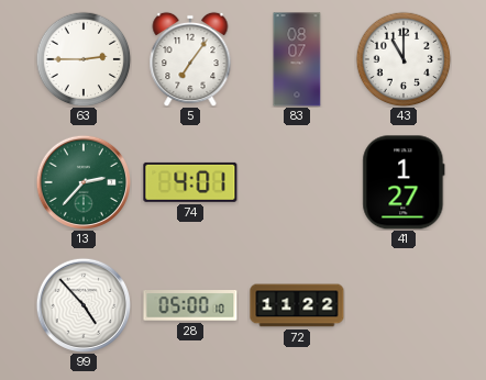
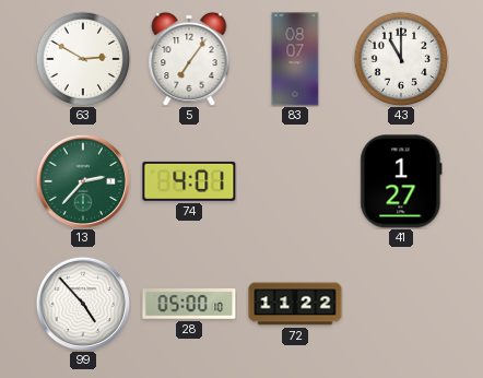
63: 2:45 -> 2:50
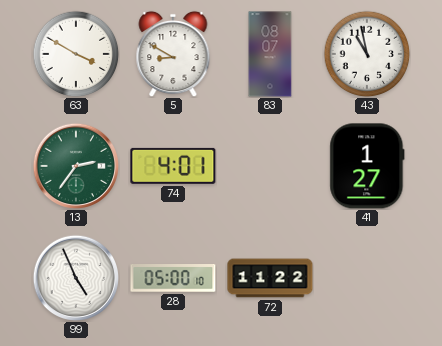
63: 2:50 -> 3:50
5: 7:06 -> 8:50
43: 11:00 -> 10:58
13: 2:37 -> 2:36
99: 4:53 -> 4:56
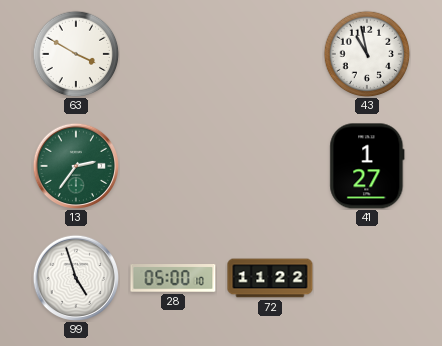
5: 8:50 -> none
83: 08:07 -> none
74: 4:01 -> none
99: 4:56 -> 4:57
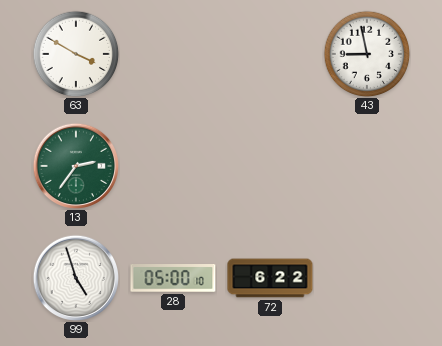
43: 10:58 -> 8:58
41: 1:27 -> none
72: 11:22 -> 6:22
